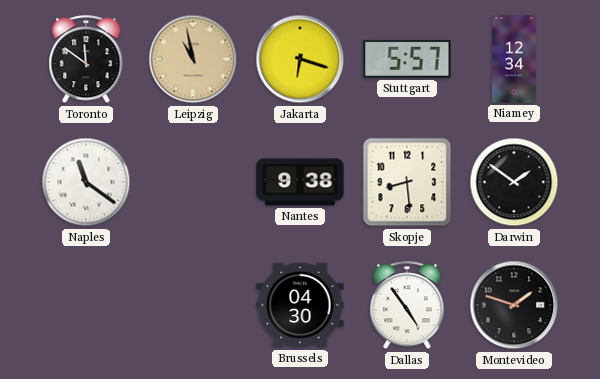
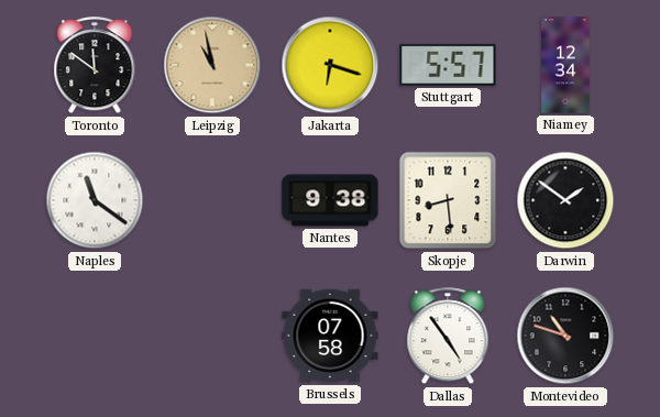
Brussels: 04:30 -> 07:58
Montevideo: 1:48 -> 10:48
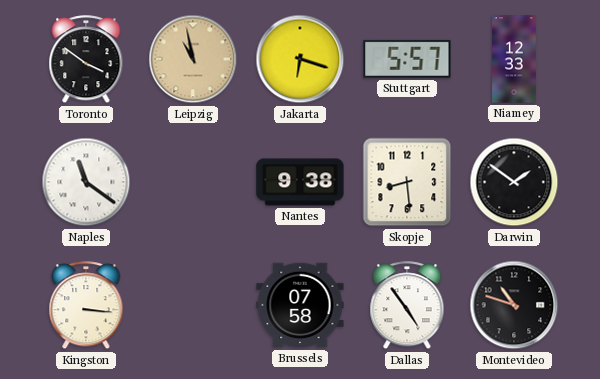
Toronto: 11:51 -> 3:51
Niamey: 12:34 -> 12:33
Kingston: none -> 3:16
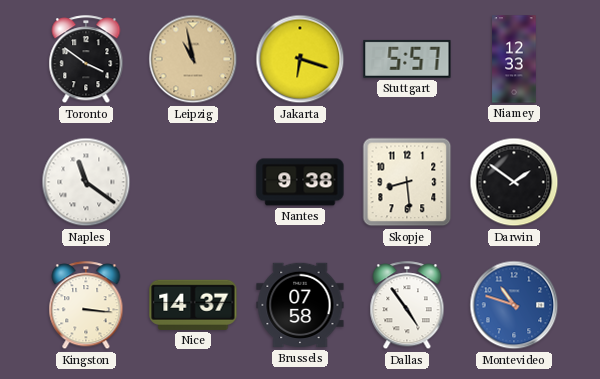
Nice: none -> 14:37
Montevideo dial: black -> blue
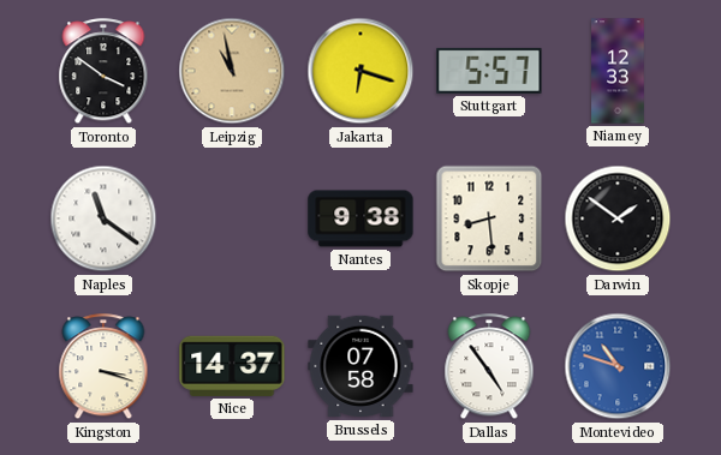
Kingston: 3:16 -> 3:18
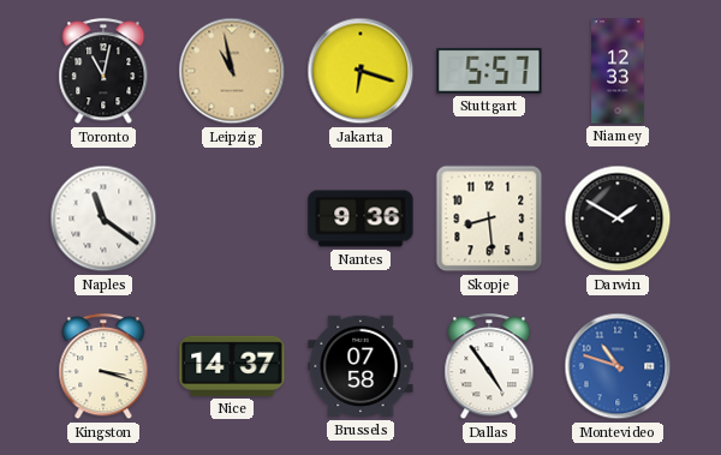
Toronto: 3:51 -> 11:02
Nantes: 9:38 -> 9:36
Darwin: 1:51 -> 1:50
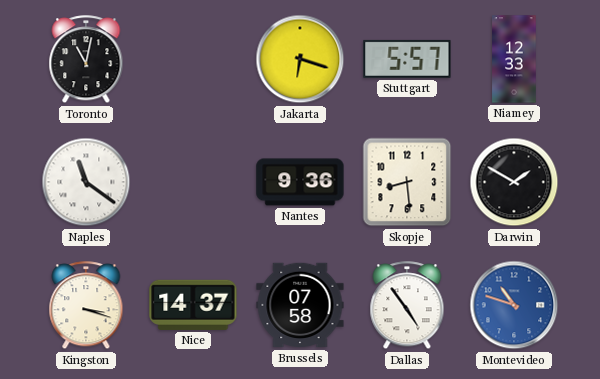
Leipzig: 10:58 -> none
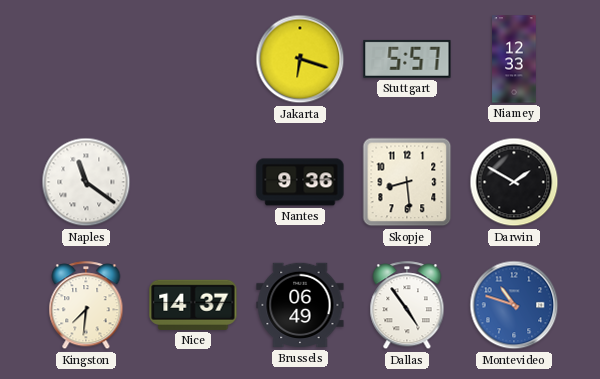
Toronto: 11:02 -> none
Kingston: 3:18 -> 7:31
Brussels: 07:58 -> 06:49
